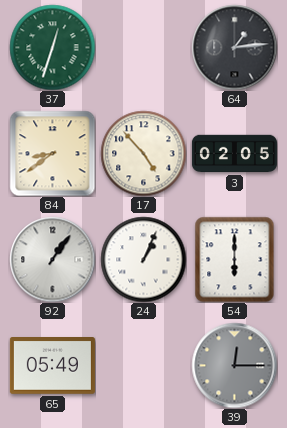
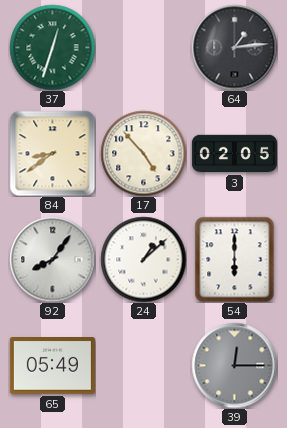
92: 1:06 -> 8:06
24: 1:04 -> 1:08
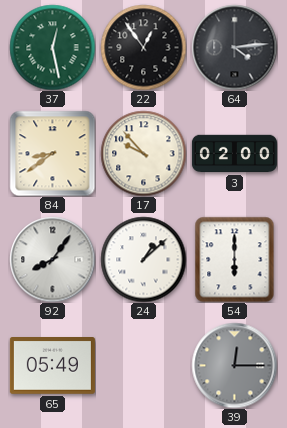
37: 12:33 -> 12:28
22: none -> 12:54
64: 1:14 -> 4:14
17: 4:53 -> 9:53
3: 02:05 -> 02:00
